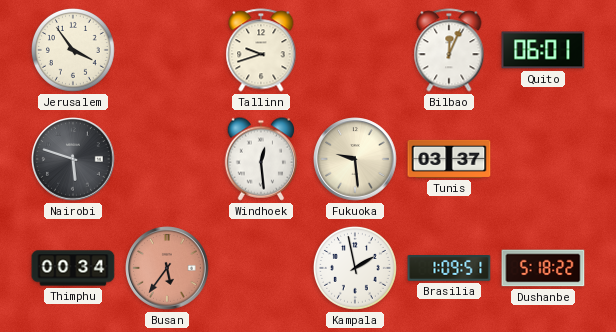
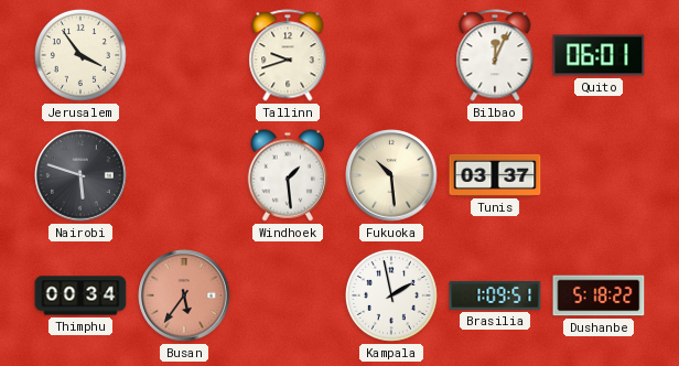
Windhoek: 12:29 -> 1:29
Fukuoka: 9:29 -> 10:29
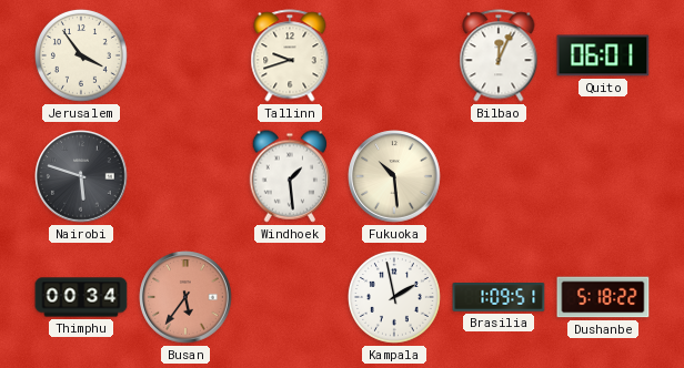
Tunis: 03:37 -> none
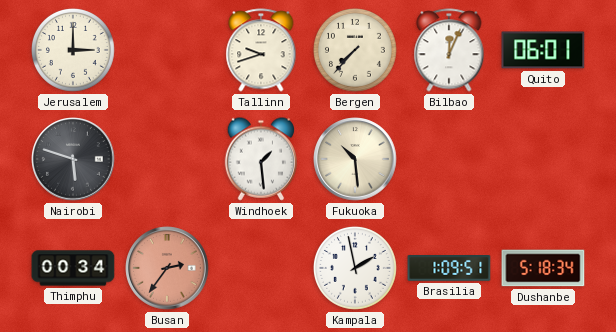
Jerusalem: 3:54 -> 3:00
Bergen: none -> 7:37
Busan: 5:36 -> 2:36
Dushanbe: 5:18:22 -> 5:18:34
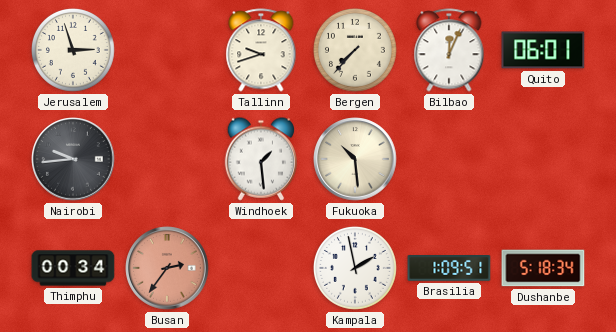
Jerusalem: 3:00 -> 2:57
Nairobi: 5:48 -> 9:44
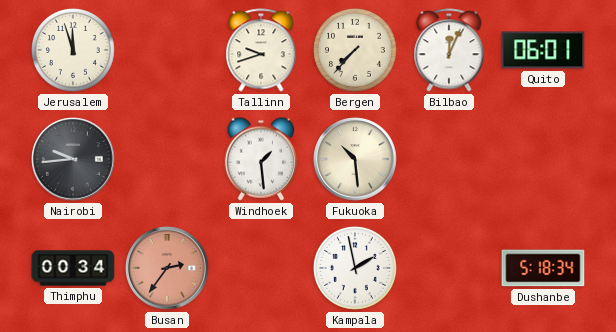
Jerusalem: 2:57 -> 11:57
Brasilia: 1:09 -> none
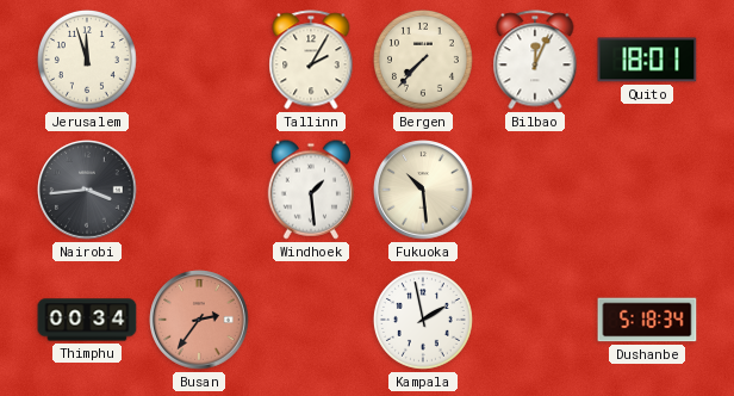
Tallinn: 9:42 -> 2:05
Quito: 06:01 -> 18:01
Nairobi: 9:44 -> 3:44
